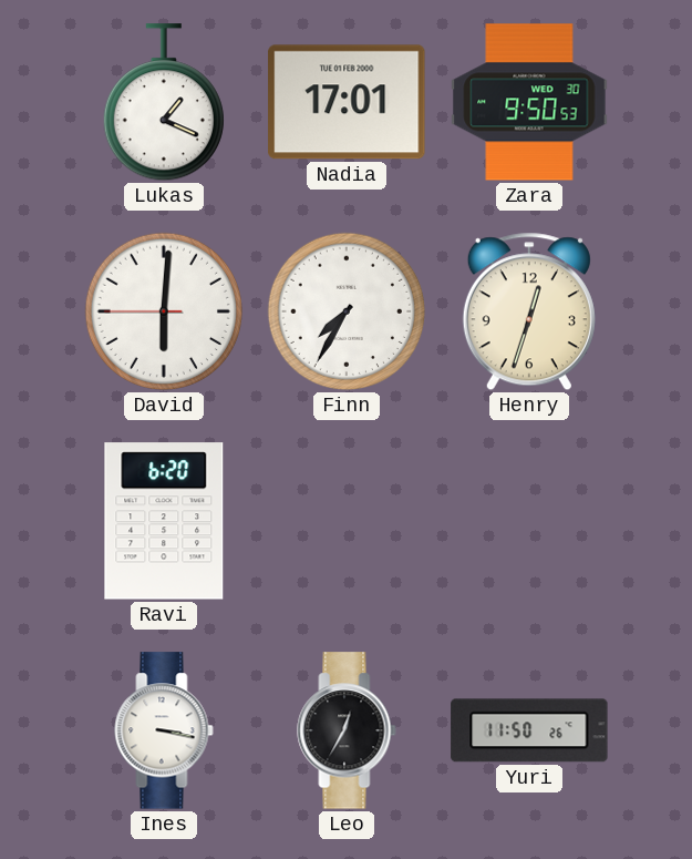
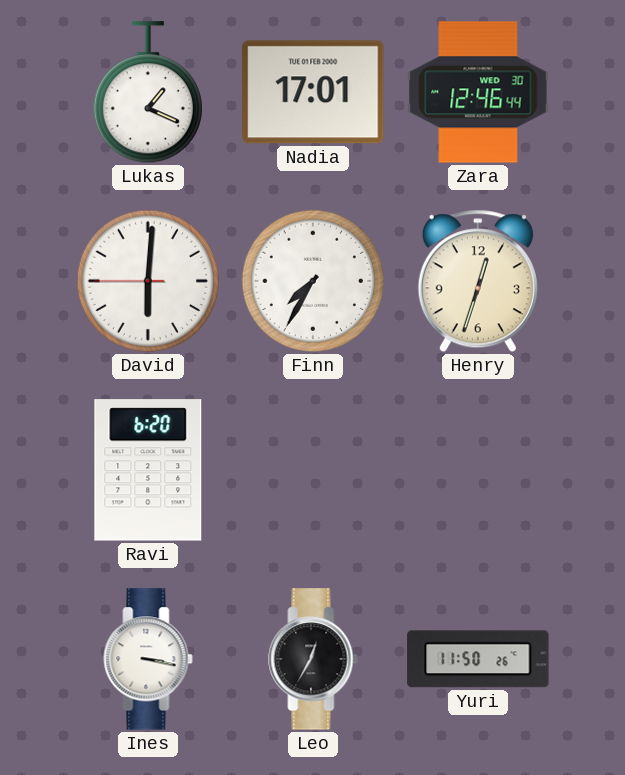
Zara: 9:50 -> 12:46
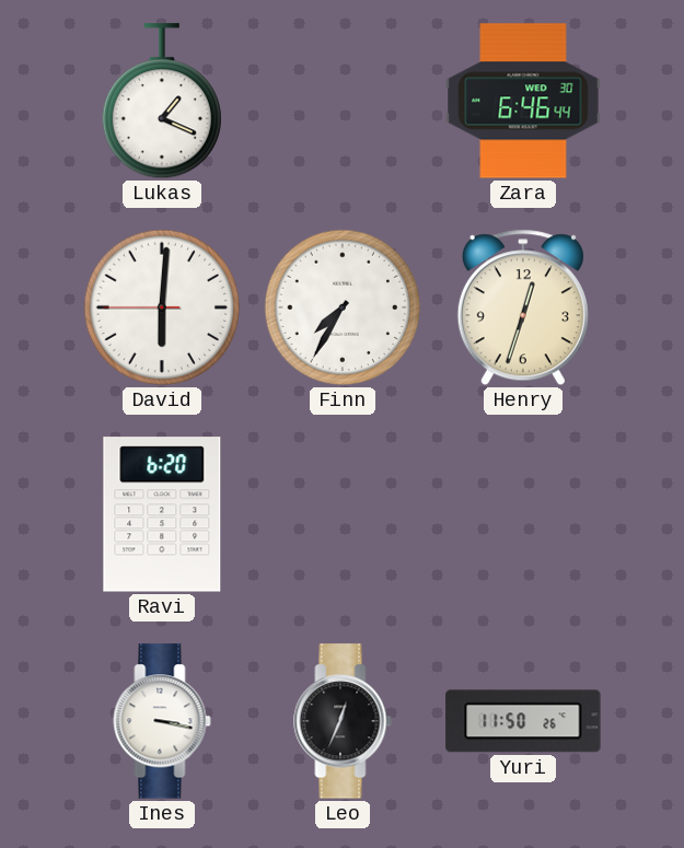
Nadia: 17:01 -> none
Zara: 12:46 -> 6:46
Leo: 12:35 -> 12:34
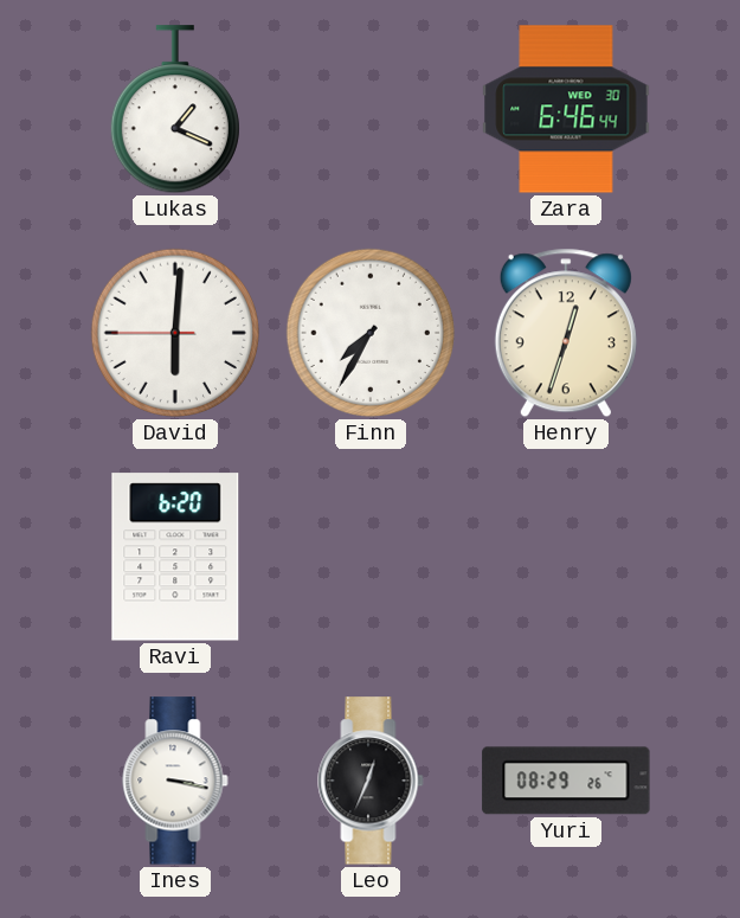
Yuri: 11:50 -> 08:29
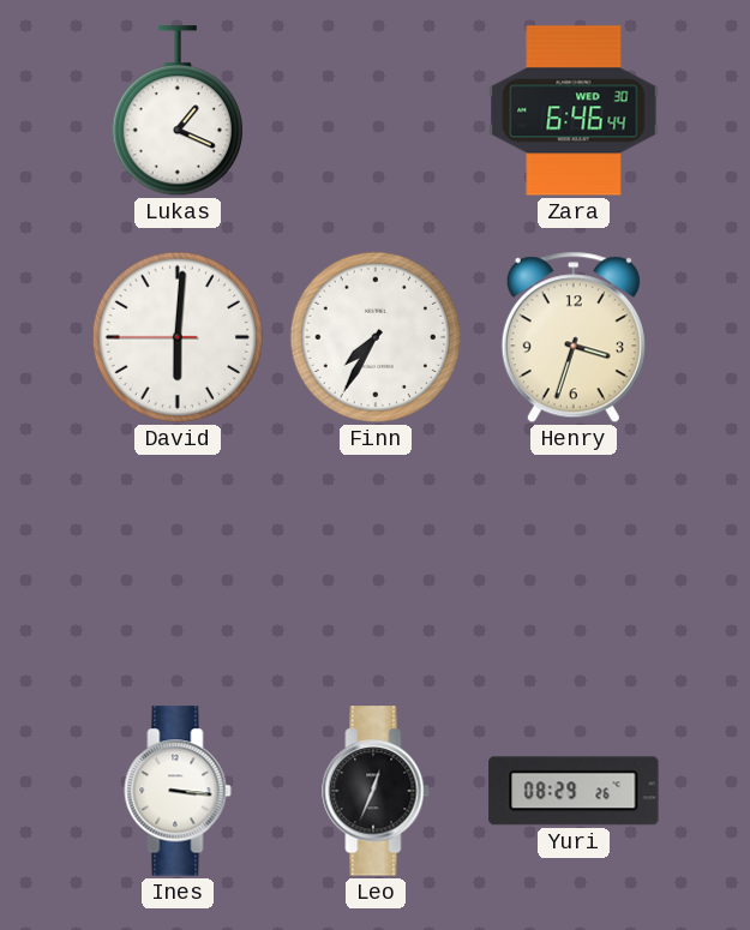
Henry: 12:33 -> 3:33
Ravi: 6:20 -> none
Ines: 3:17 -> 3:16
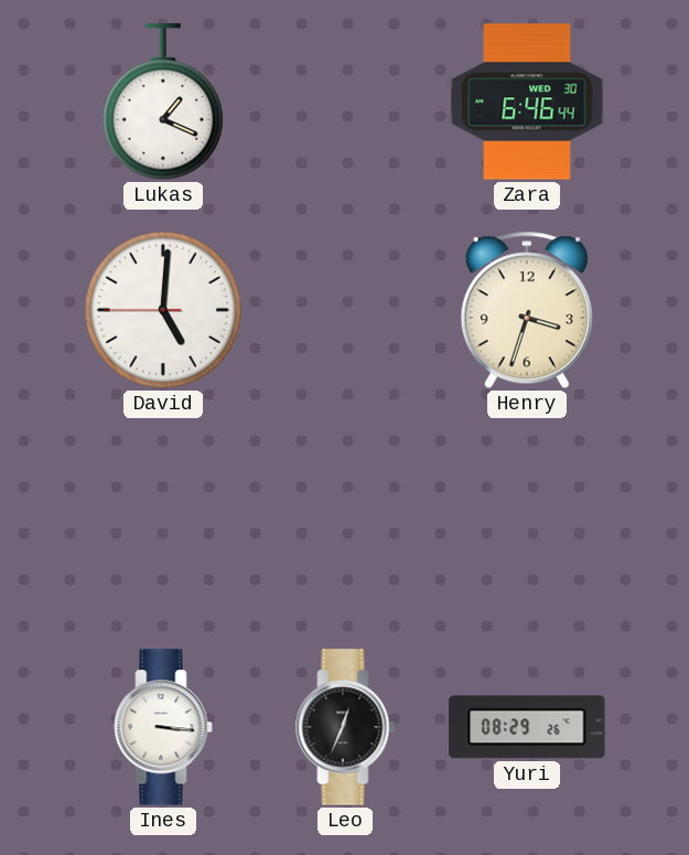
David: 6:00 -> 5:00
Finn: 7:35 -> none
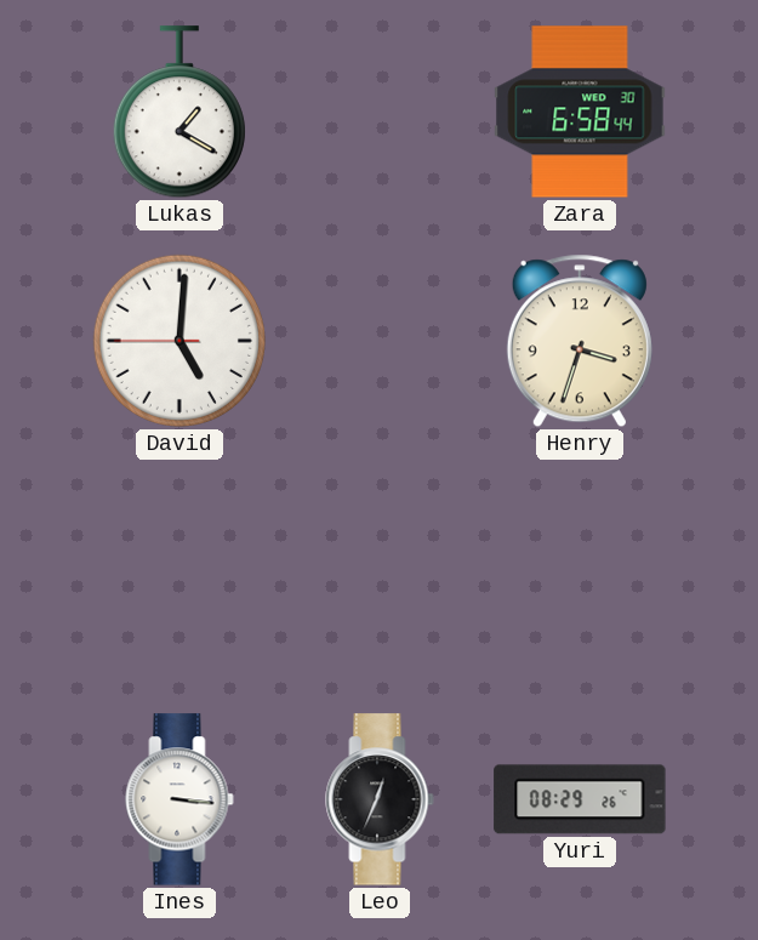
Lukas: 1:19 -> 1:20
Zara: 6:46 -> 6:58
